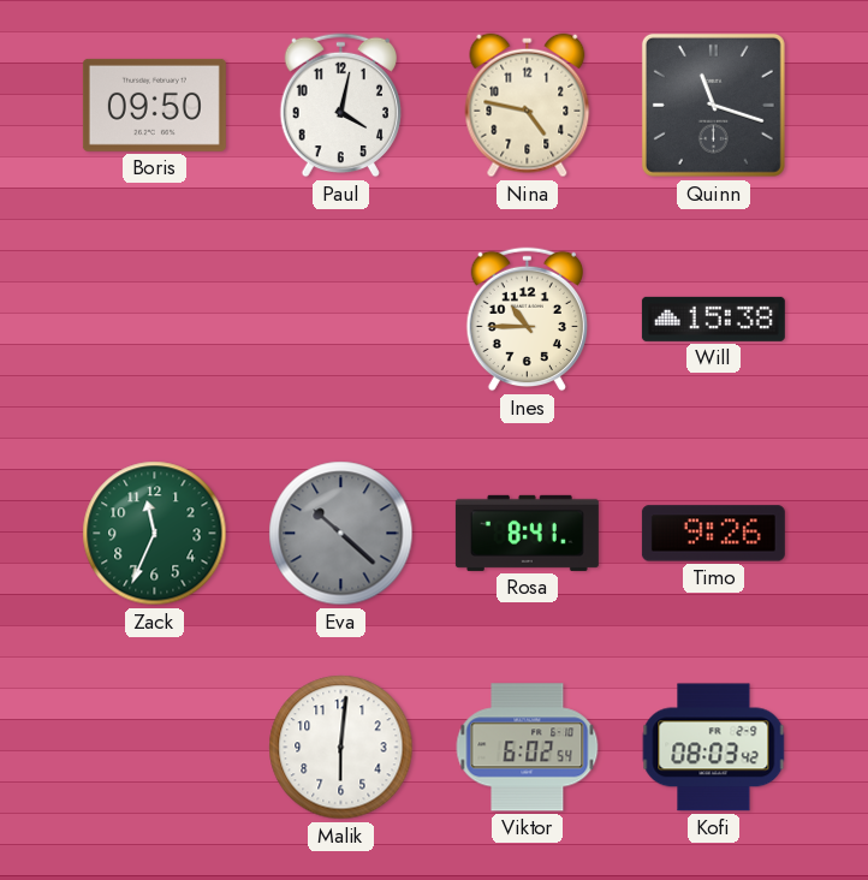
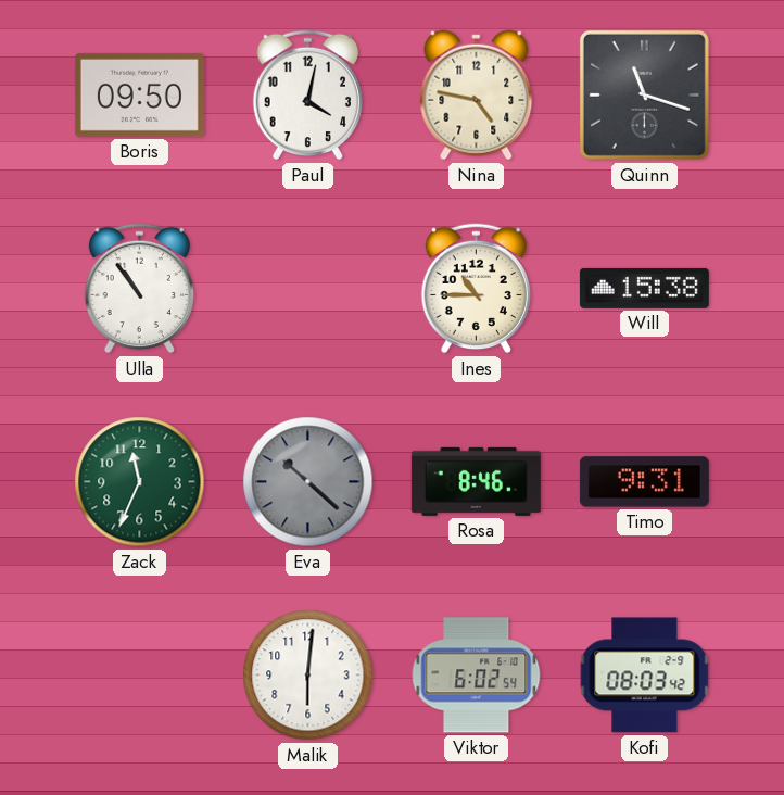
Ulla: none -> 10:54
Rosa: 8:41 -> 8:46
Timo: 9:26 -> 9:31
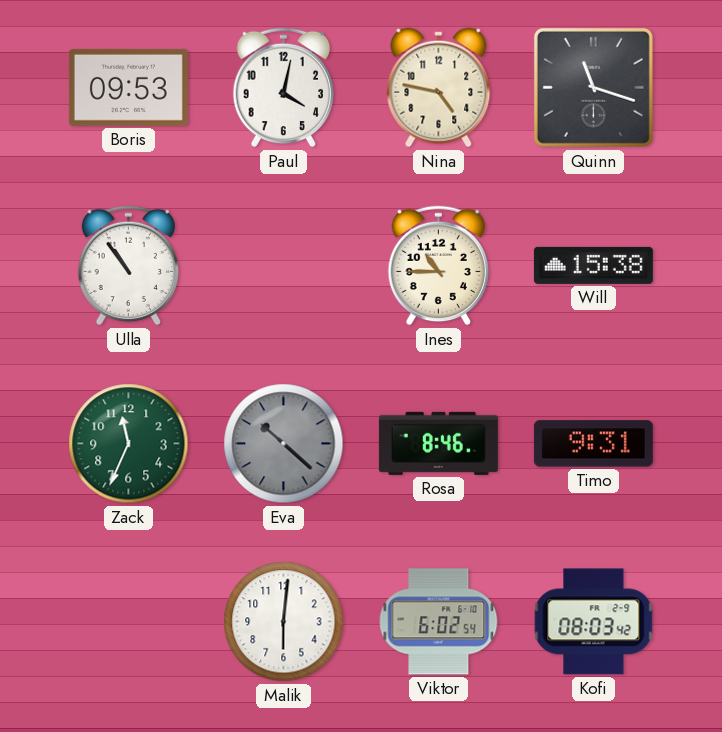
Boris: 09:50 -> 09:53
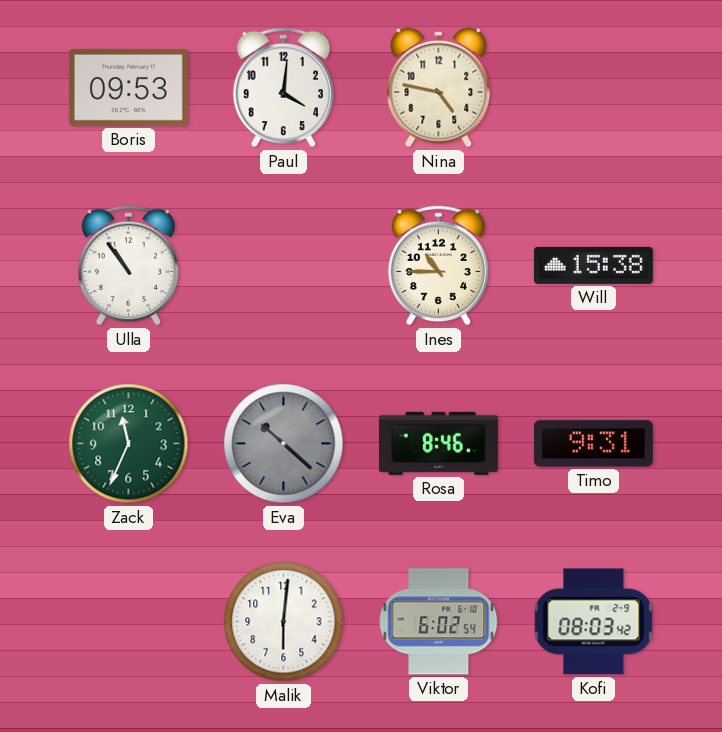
Paul: 4:02 -> 4:01
Quinn: 11:18 -> none
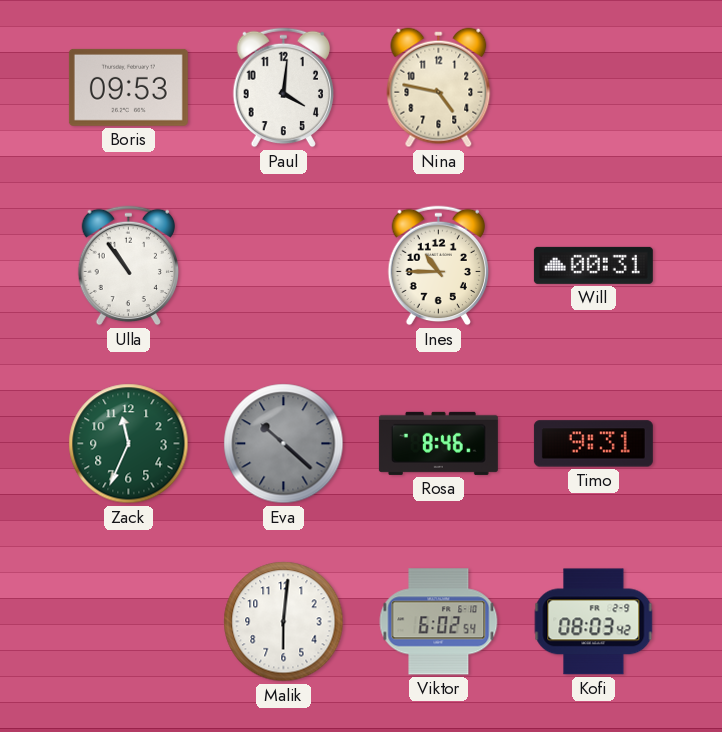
Will: 15:38 -> 00:31
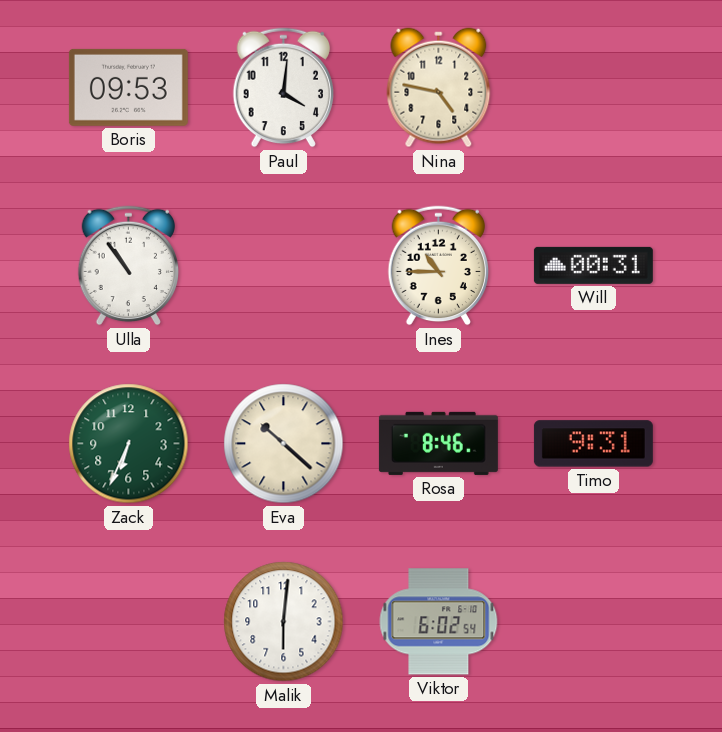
Zack: 11:34 -> 6:34
Eva dial: grey -> cream
Kofi: 08:03 -> none
